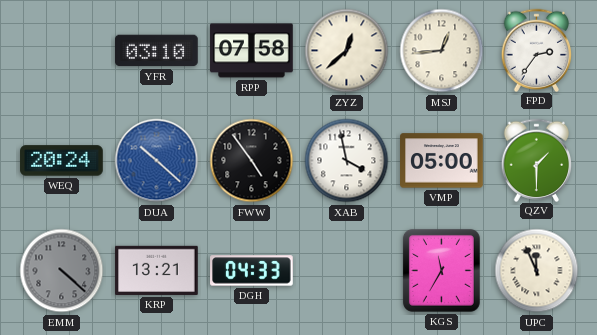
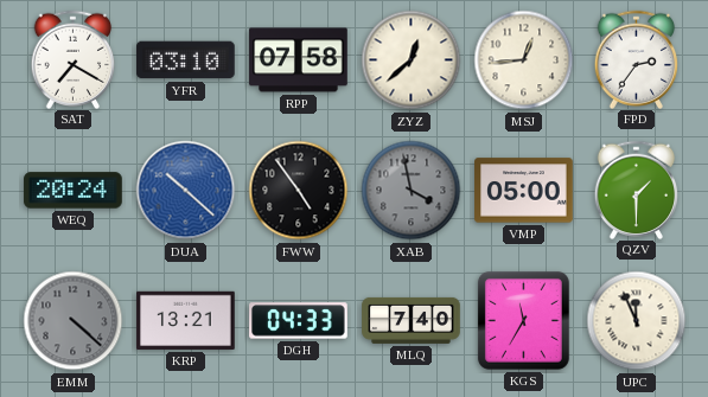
SAT: none -> 7:20
XAB dial: white -> grey
MLQ: none -> 7:40
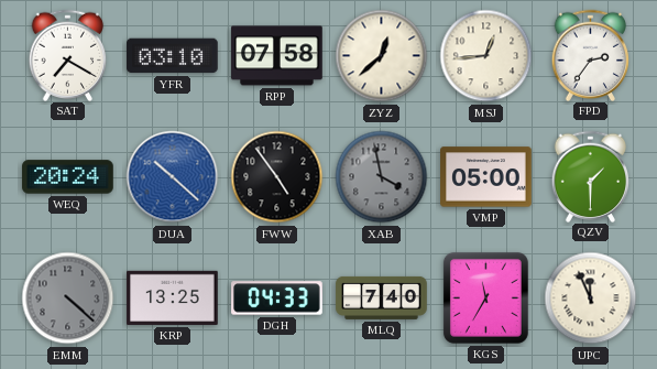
KRP: 13:21 -> 13:25
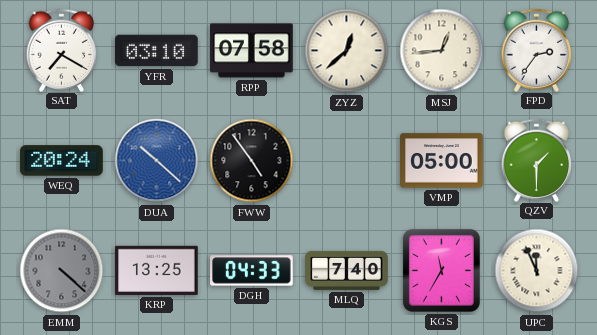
XAB: 3:58 -> none
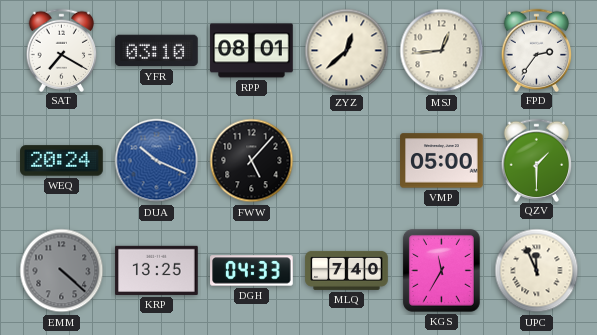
RPP: 07:58 -> 08:01
DUA: 10:22 -> 10:19
FWW: 4:54 -> 5:07
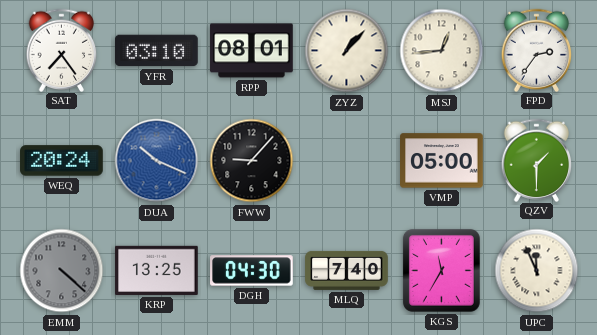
SAT: 7:20 -> 7:24
ZYZ: 12:38 -> 1:07
FWW: 5:07 -> 9:07
DGH: 04:33 -> 04:30
